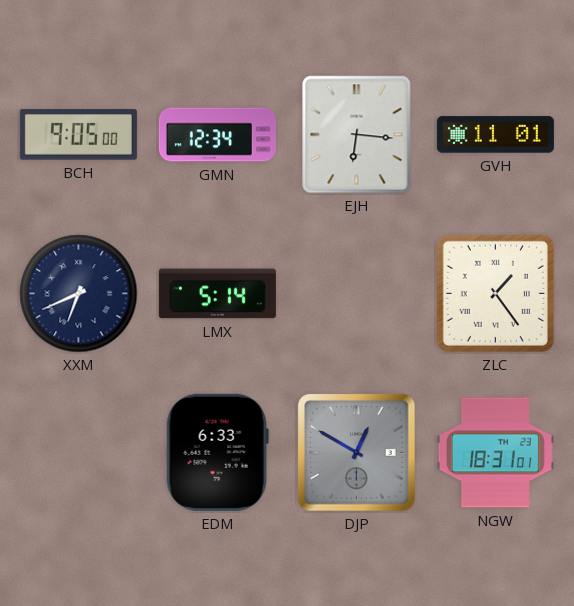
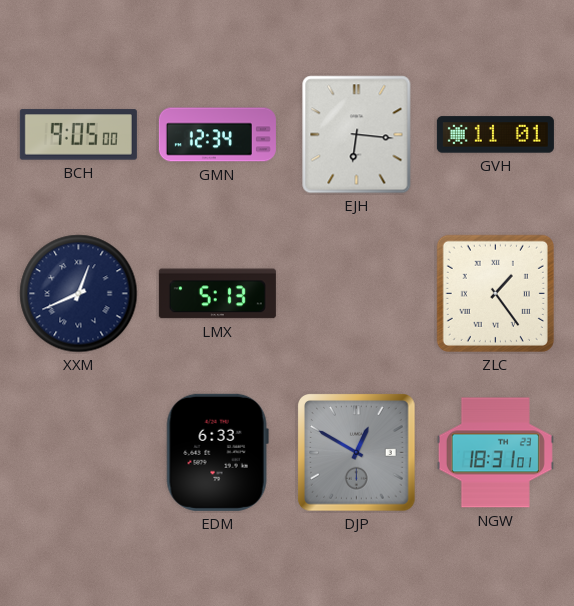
XXM: 6:41 -> 12:41
LMX: 5:14 -> 5:13
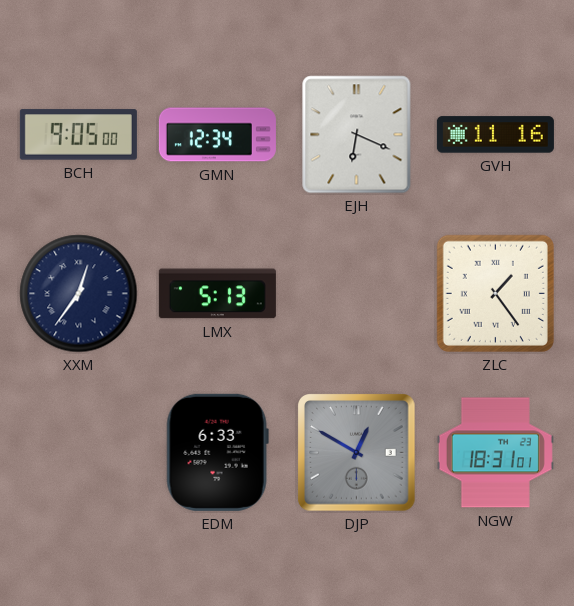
EJH: 6:16 -> 6:19
GVH: 11:01 -> 11:16
XXM: 12:41 -> 12:36
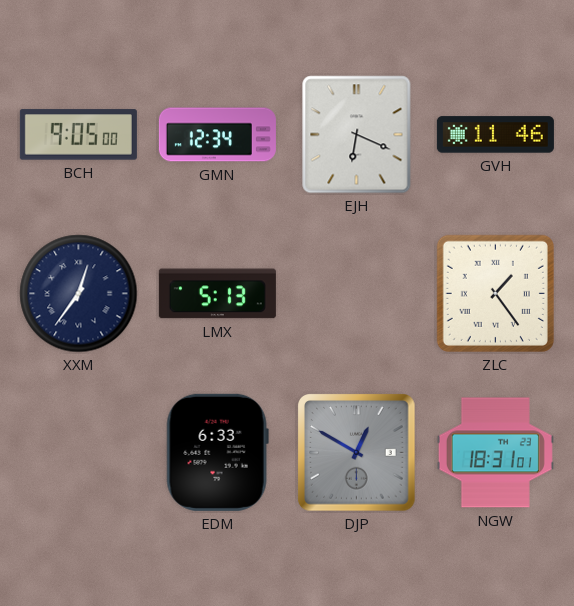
GVH: 11:16 -> 11:46
